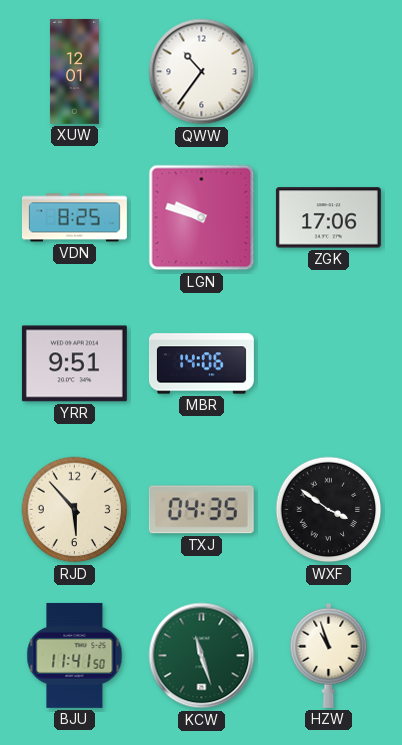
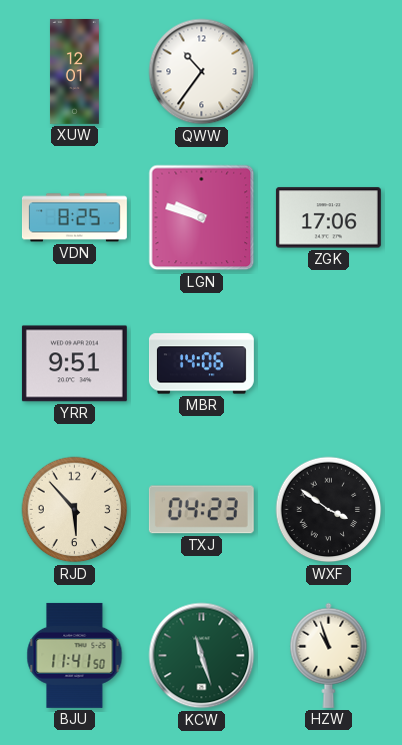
TXJ: 04:35 -> 04:23
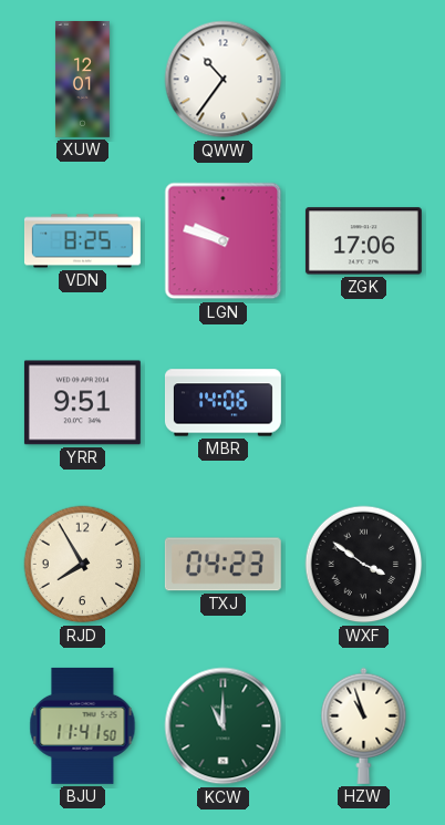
RJD: 5:53 -> 7:55
KCW: 11:27 -> 11:00
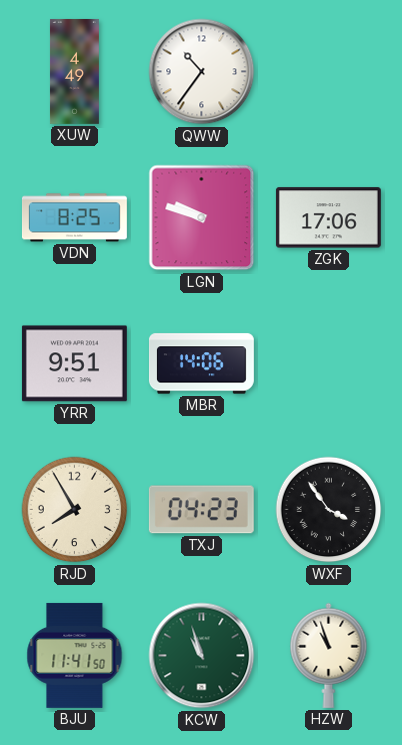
XUW: 12:01 -> 4:49
WXF: 3:51 -> 3:54
KCW: 11:00 -> 10:57
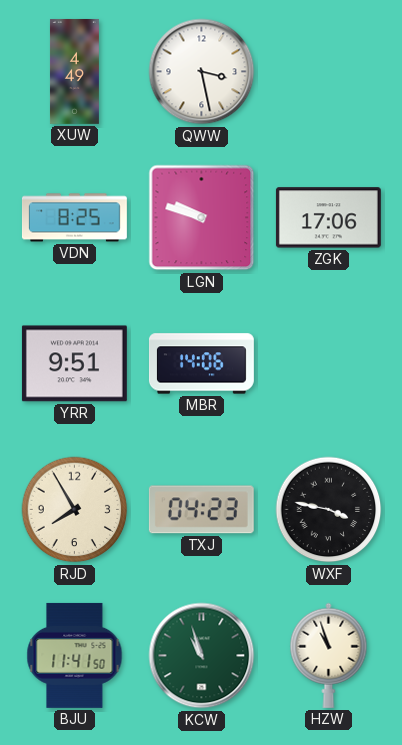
QWW: 10:36 -> 3:28
WXF: 3:54 -> 3:47
